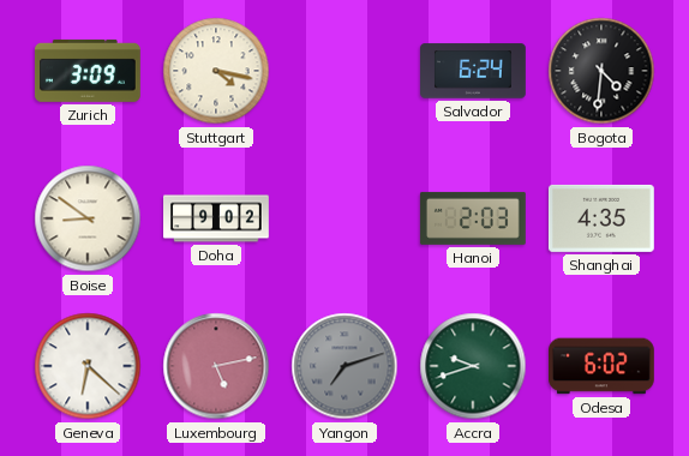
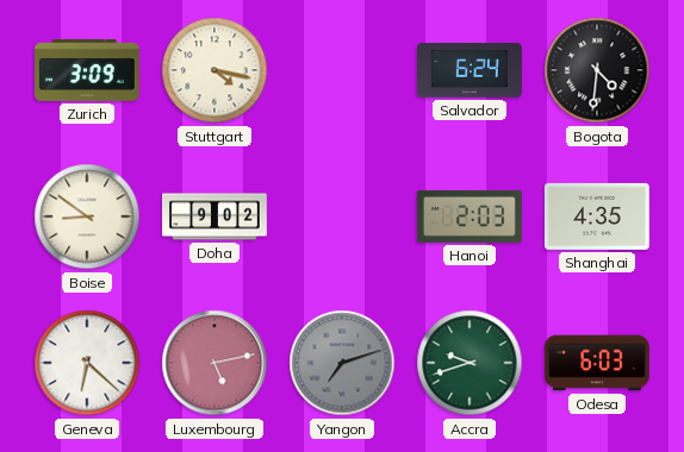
Odesa: 6:02 -> 6:03
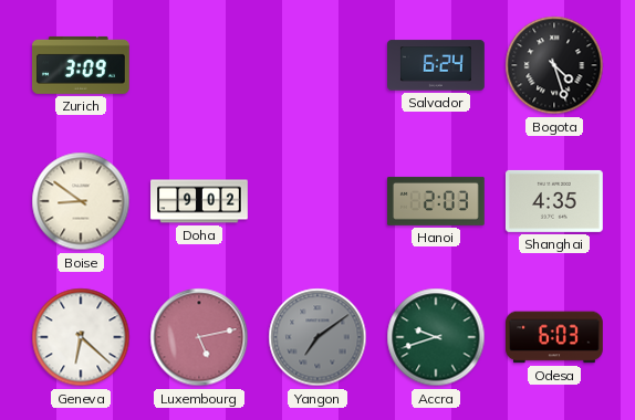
Stuttgart: 4:17 -> none
Bogota: 4:31 -> 4:27
Yangon: 7:12 -> 7:09
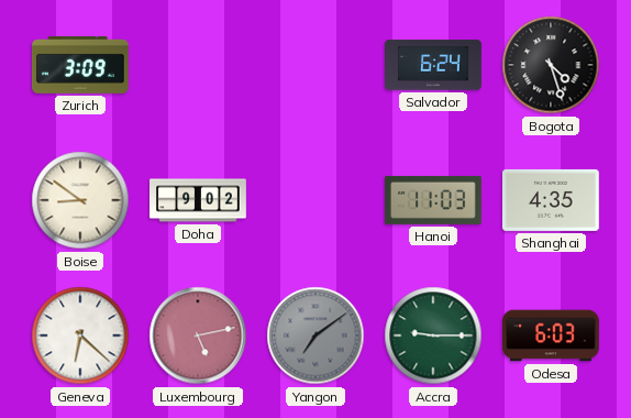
Hanoi: 2:03 -> 11:03
Accra: 9:42 -> 9:15
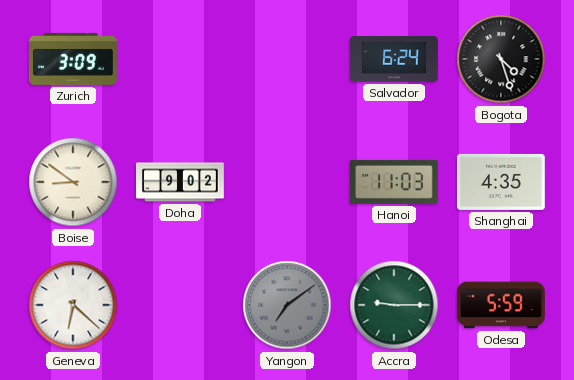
Luxembourg: 5:13 -> none
Odesa: 6:03 -> 5:59
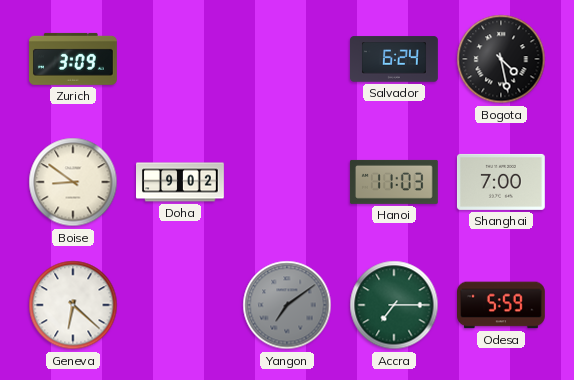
Bogota: 4:27 -> 4:28
Shanghai: 4:35 -> 7:00
Accra: 9:15 -> 7:15
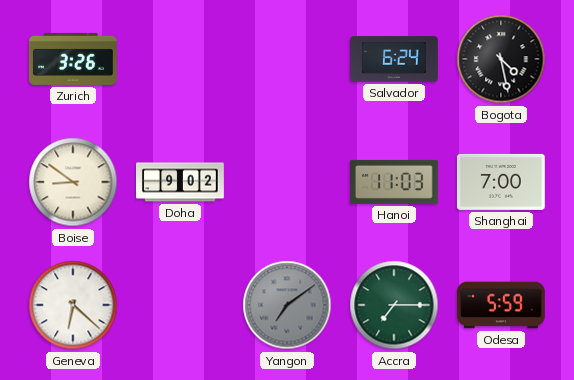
Zurich: 3:09 -> 3:26
